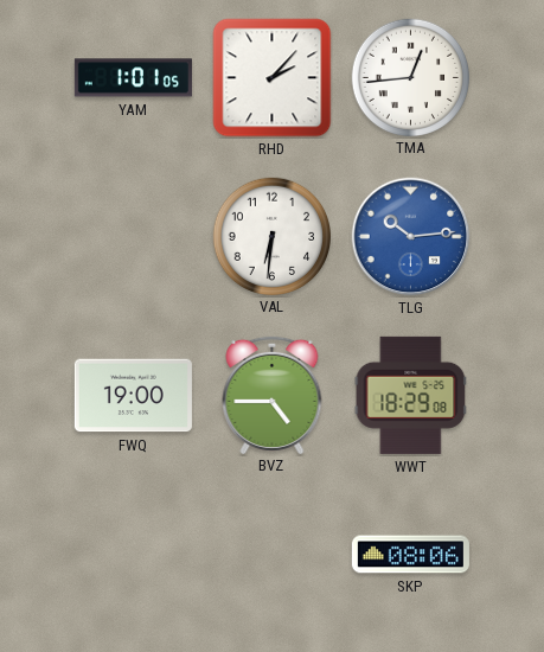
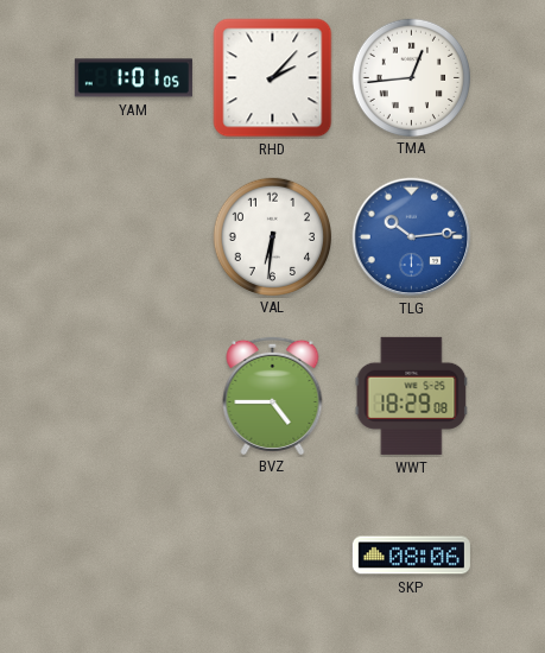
FWQ: 19:00 -> none
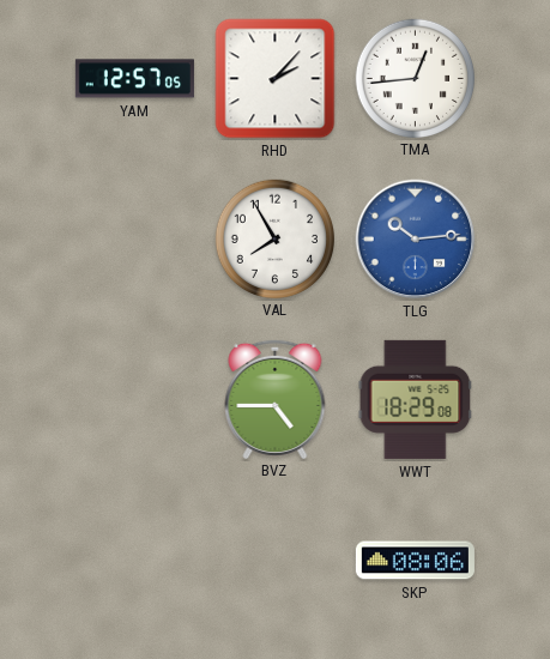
YAM: 1:01 -> 12:57
VAL: 6:31 -> 7:55
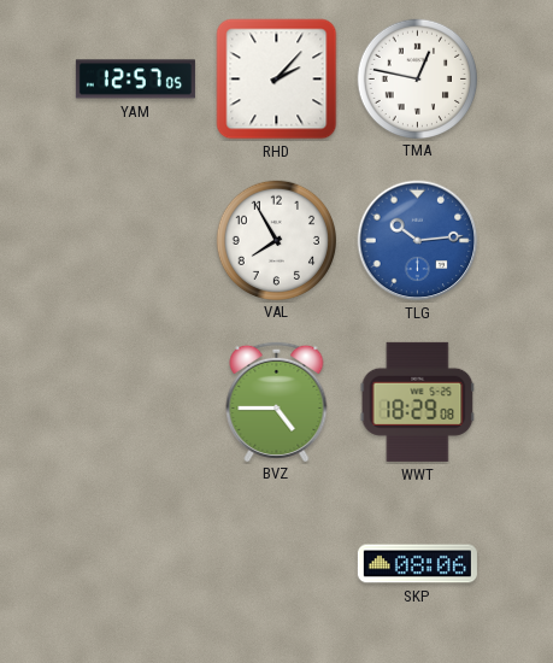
TMA: 12:44 -> 12:47
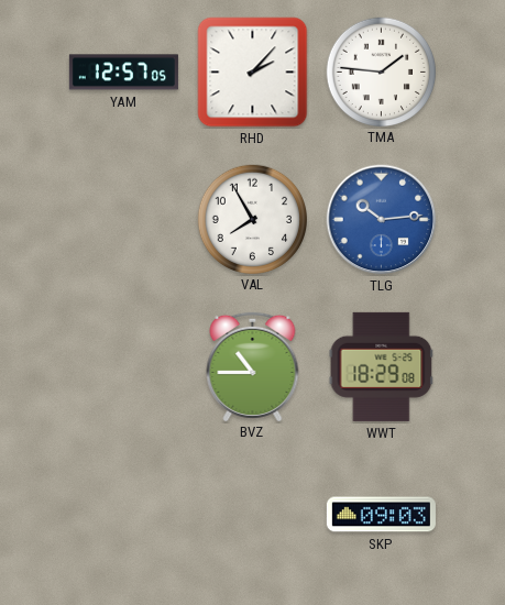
TMA: 12:47 -> 1:46
BVZ: 4:45 -> 10:45
SKP: 08:06 -> 09:03
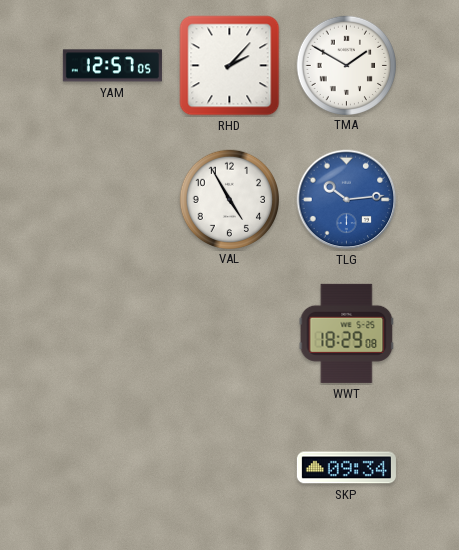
TMA: 1:46 -> 1:50
VAL: 7:55 -> 4:55
BVZ: 10:45 -> none
SKP: 09:03 -> 09:34
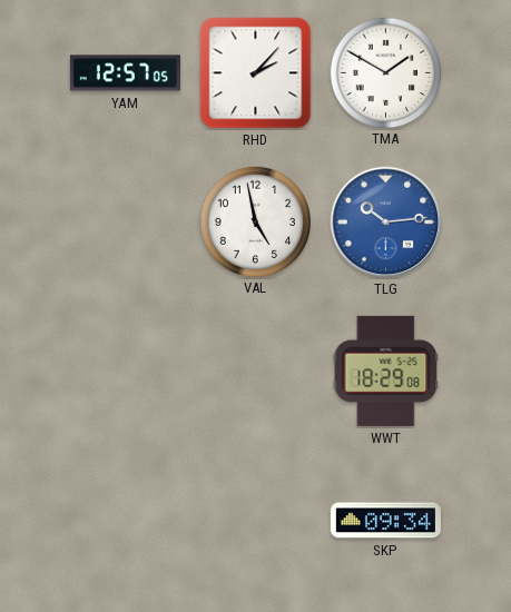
VAL: 4:55 -> 4:58
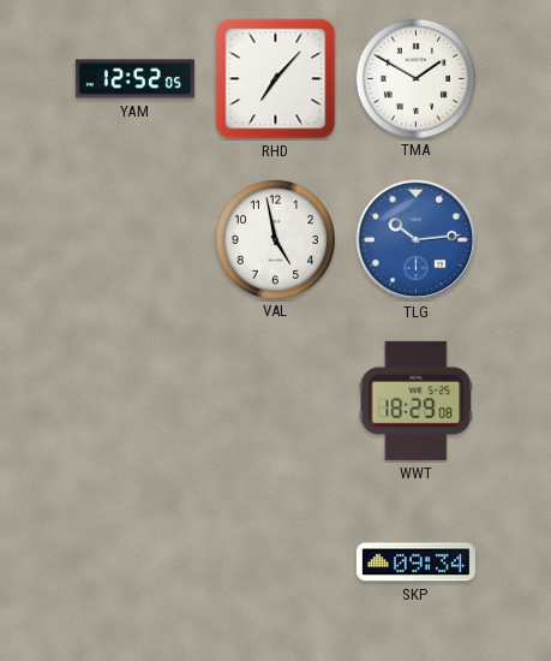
YAM: 12:57 -> 12:52
RHD: 2:07 -> 7:07
